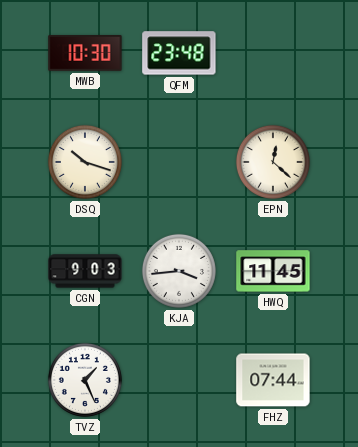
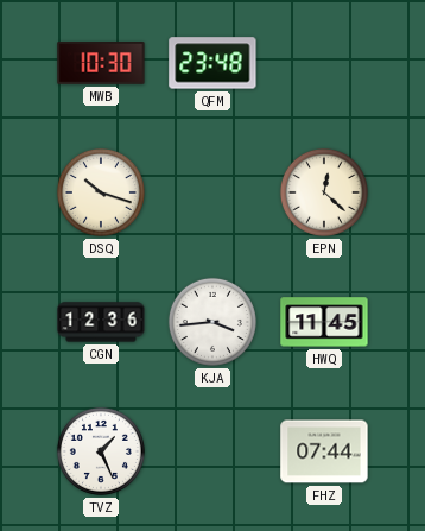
CGN: 9:03 -> 12:36
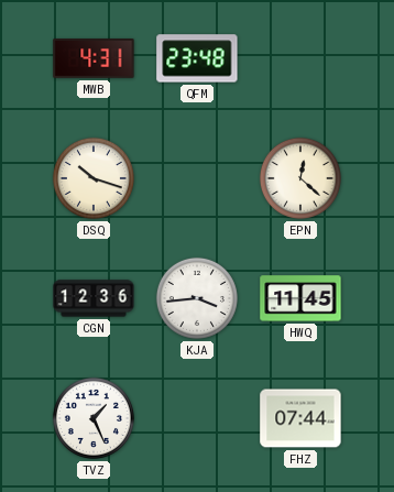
MWB: 10:30 -> 4:31
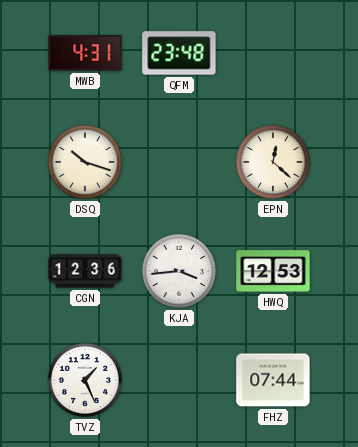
HWQ: 11:45 -> 12:53
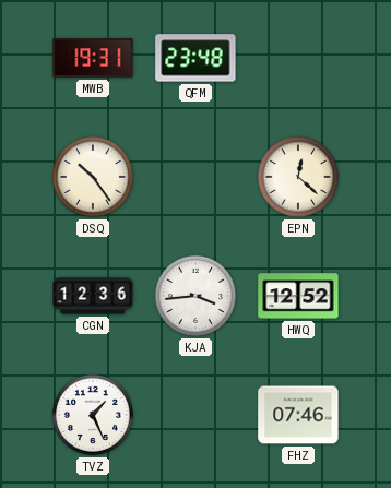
MWB: 4:31 -> 19:31
DSQ: 10:18 -> 10:24
HWQ: 12:53 -> 12:52
FHZ: 07:44 -> 07:46
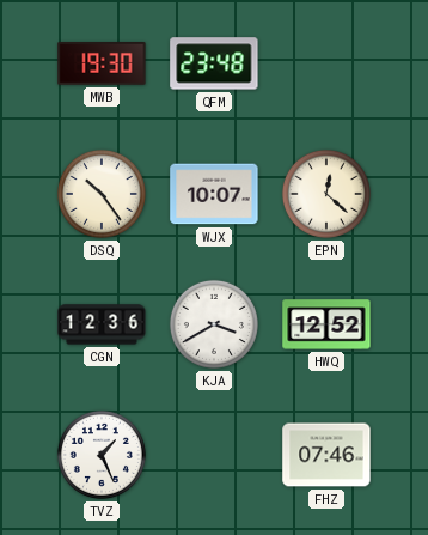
MWB: 19:31 -> 19:30
WJX: none -> 10:07
KJA: 3:44 -> 3:40
